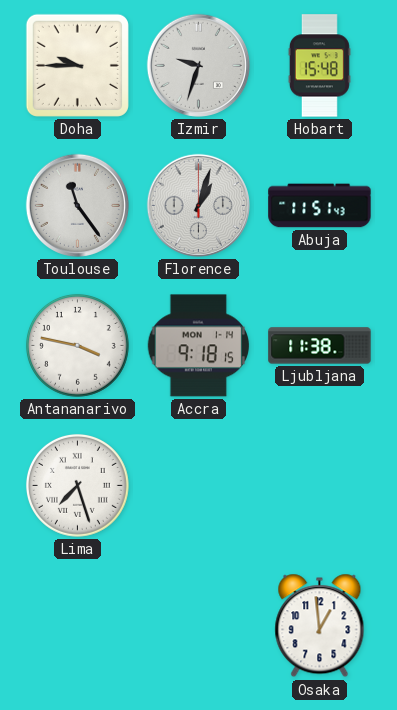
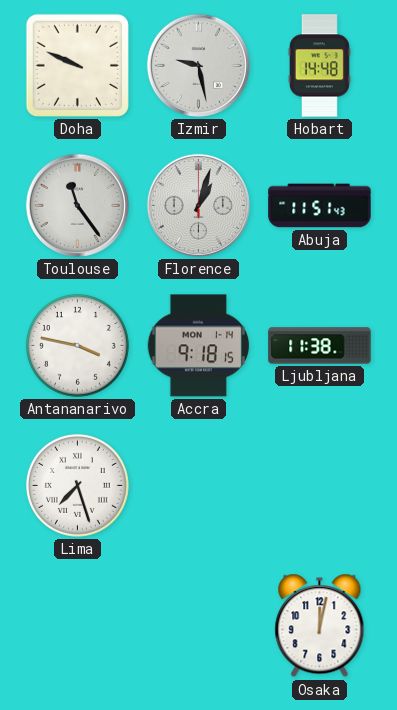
Doha: 9:45 -> 9:49
Izmir: 9:33 -> 9:28
Hobart: 15:48 -> 14:48
Osaka: 12:59 -> 12:02
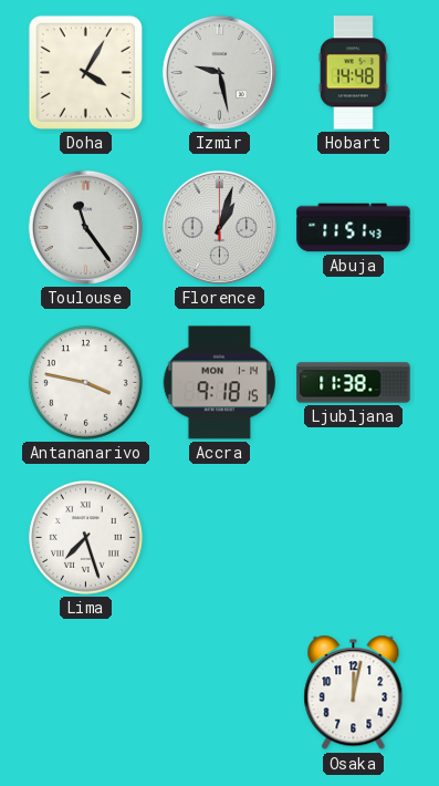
Doha: 9:49 -> 4:05
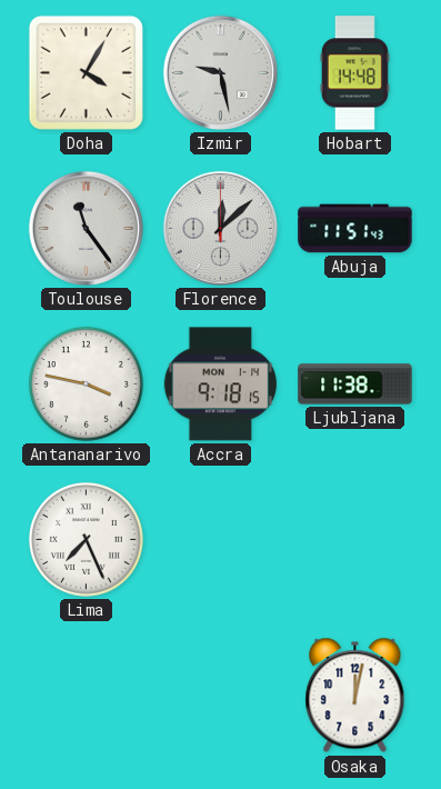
Florence: 1:03 -> 12:08
Lima: 7:27 -> 7:26
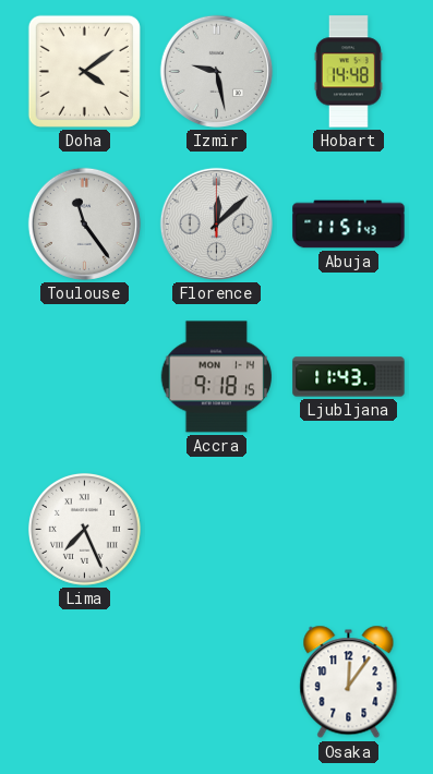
Doha: 4:05 -> 4:09
Antananarivo: 3:47 -> none
Ljubljana: 11:38 -> 11:43
Osaka: 12:02 -> 12:06
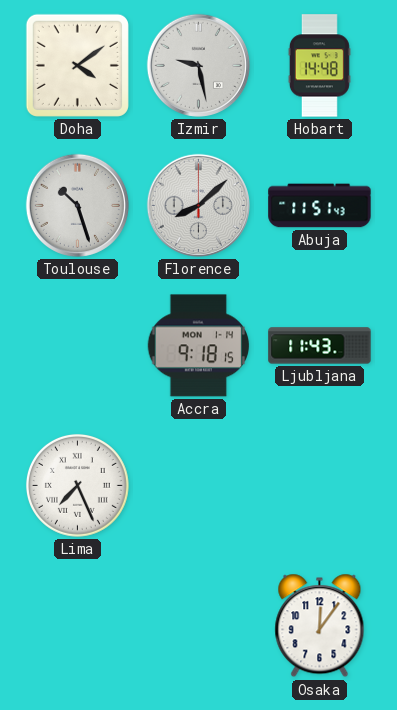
Toulouse: 11:24 -> 10:27
Florence: 12:08 -> 8:08
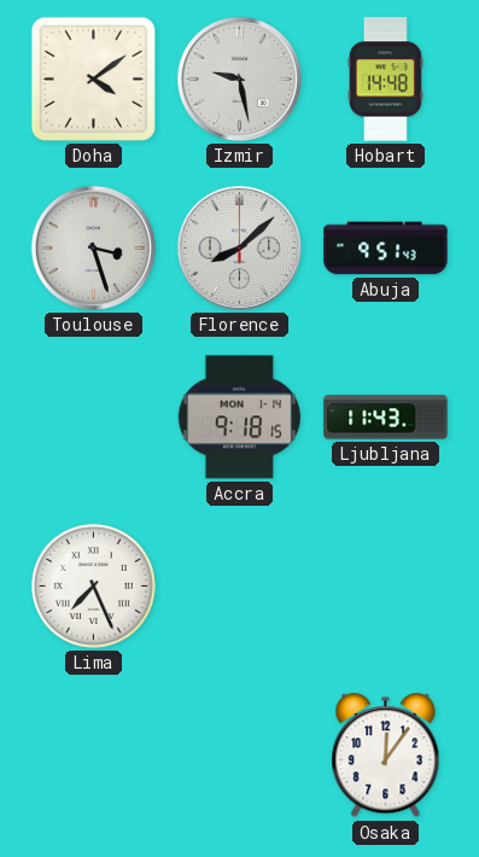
Toulouse: 10:27 -> 3:27
Abuja: 11:51 -> 9:51
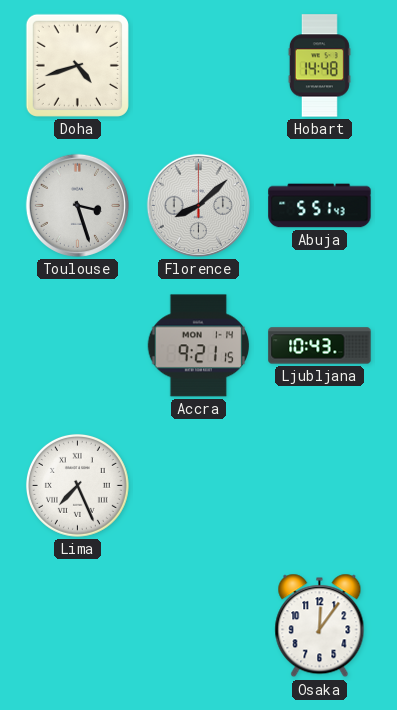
Doha: 4:09 -> 4:42
Izmir: 9:28 -> none
Abuja: 9:51 -> 5:51
Accra: 9:18 -> 9:21
Ljubljana: 11:43 -> 10:43
